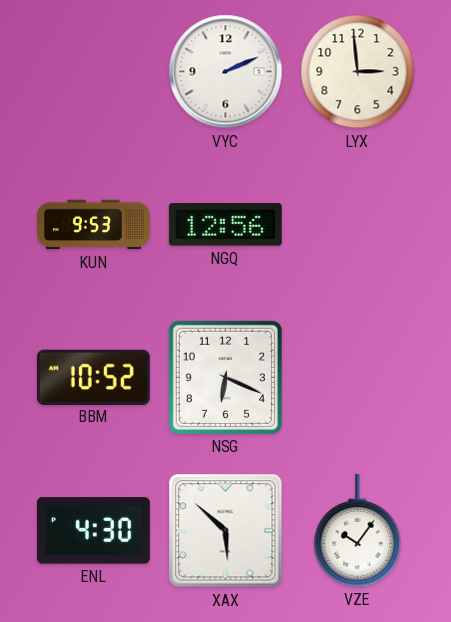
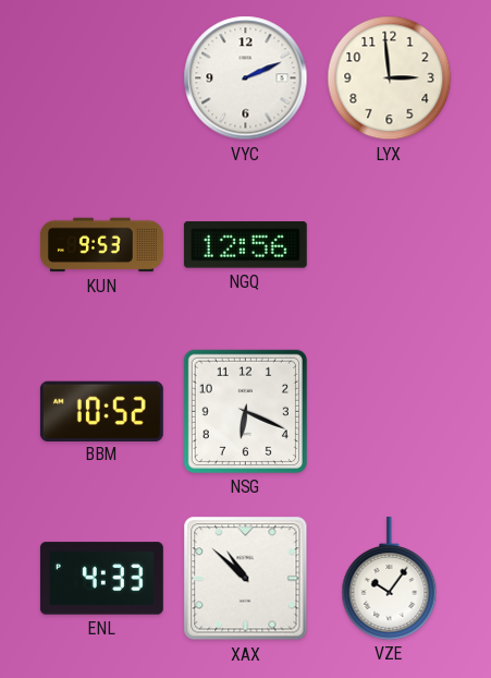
ENL: 4:30 -> 4:33
XAX: 5:52 -> 10:52
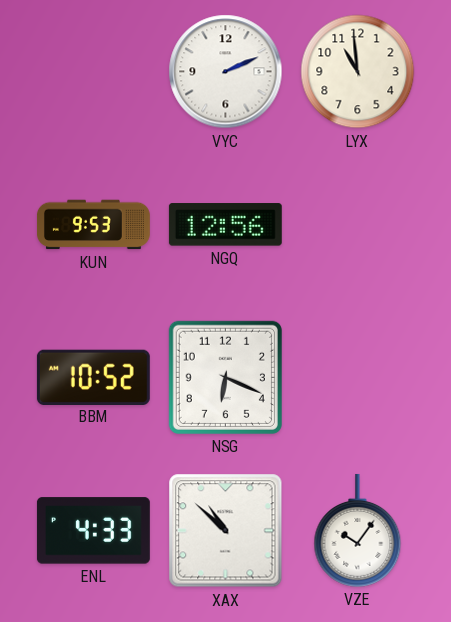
LYX: 2:59 -> 10:59
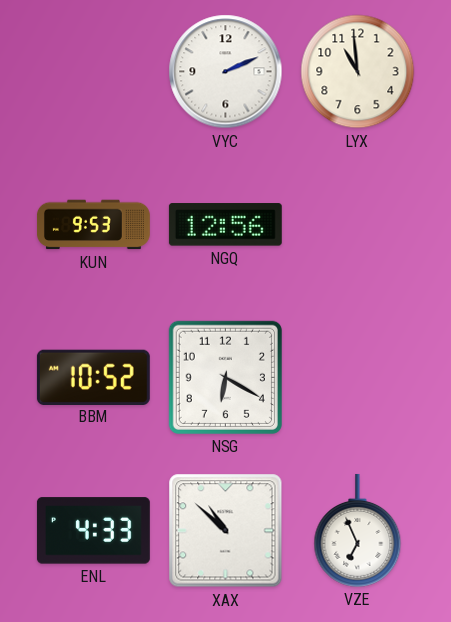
NSG: 6:19 -> 6:20
VZE: 10:06 -> 6:56
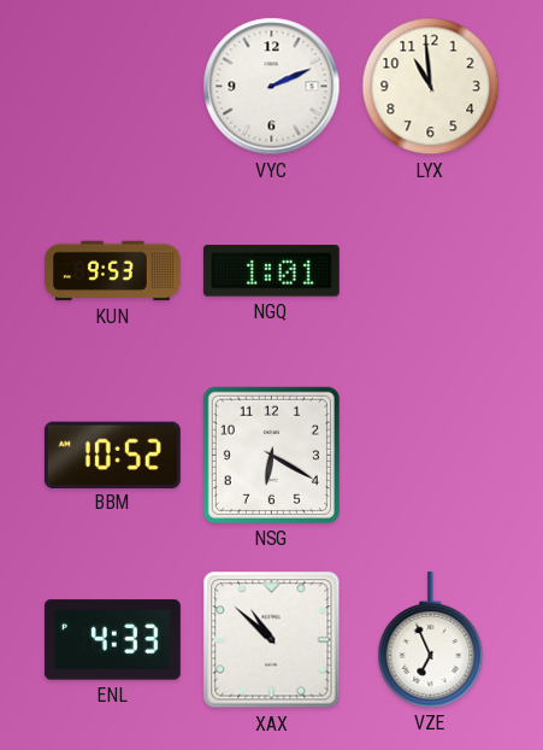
NGQ: 12:56 -> 1:01
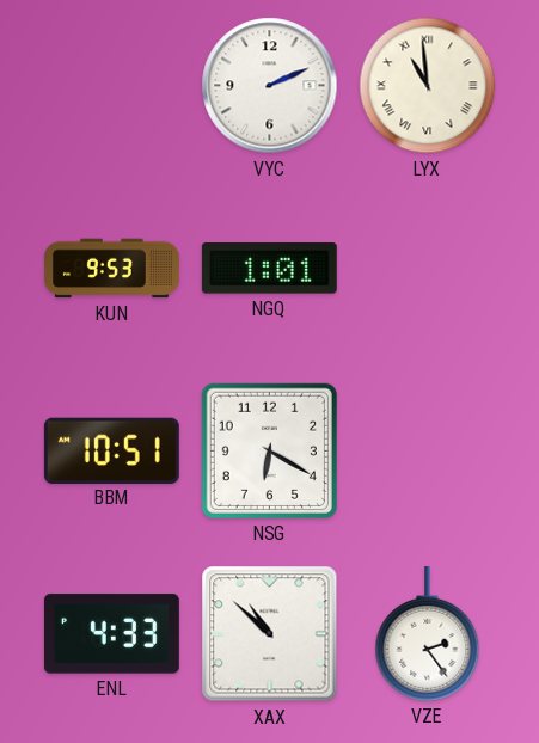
LYX numerals: Arabic -> Roman
BBM: 10:52 -> 10:51
VZE: 6:56 -> 2:24
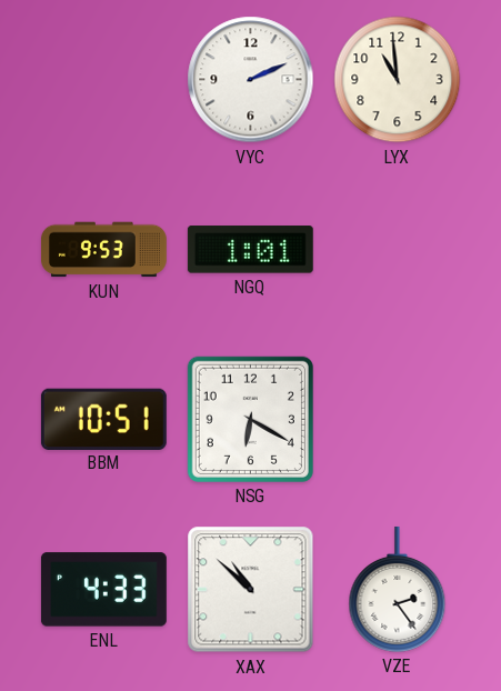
LYX numerals: Roman -> Arabic
